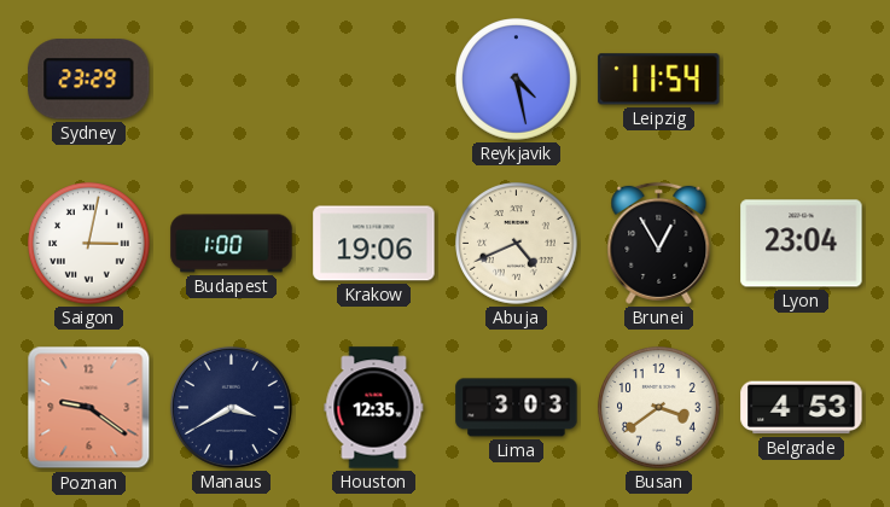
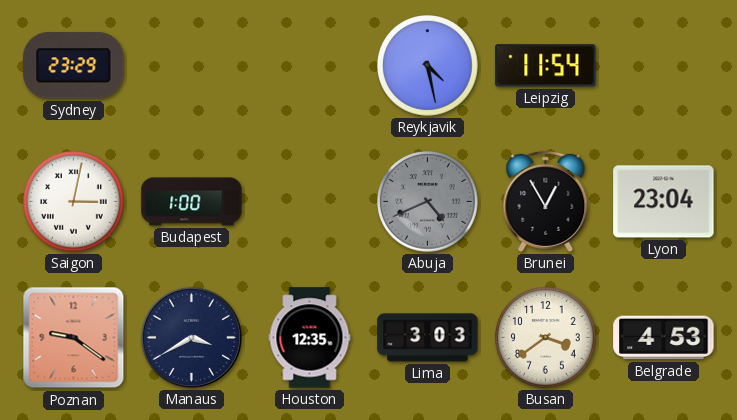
Krakow: 19:06 -> none
Abuja dial: cream -> grey
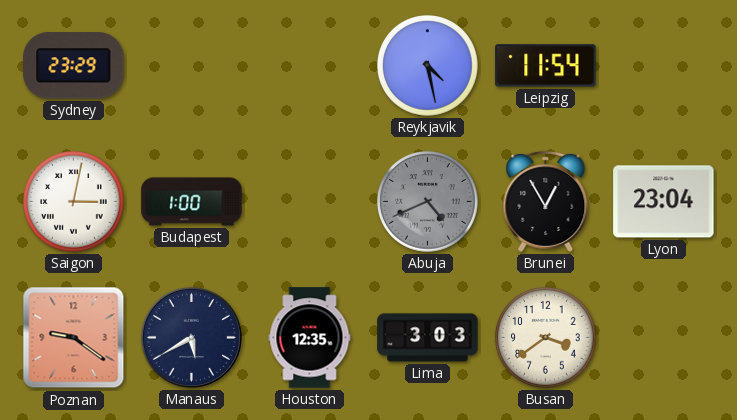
Manaus: 3:40 -> 5:40
Belgrade: 4:53 -> none
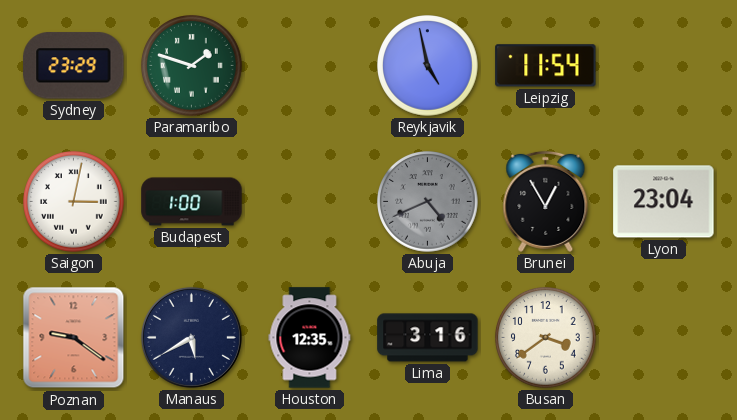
Paramaribo: none -> 1:48
Reykjavik: 4:28 -> 4:58
Lima: 3:03 -> 3:16
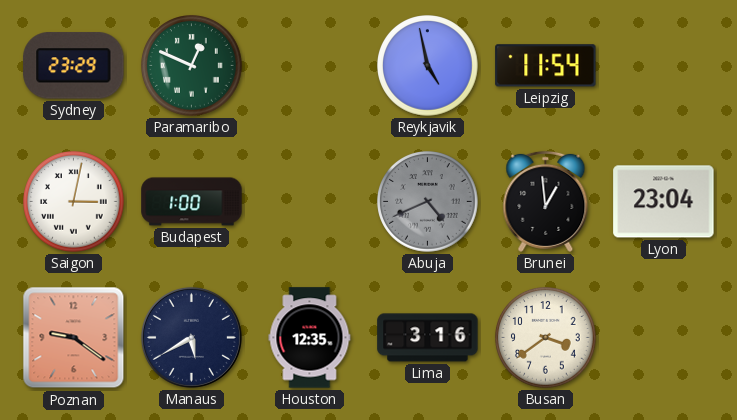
Paramaribo: 1:48 -> 12:49
Brunei: 12:55 -> 12:59
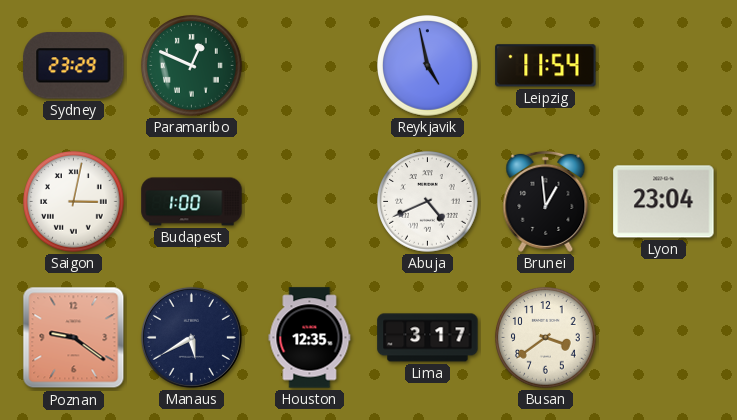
Abuja dial: grey -> white
Lima: 3:16 -> 3:17
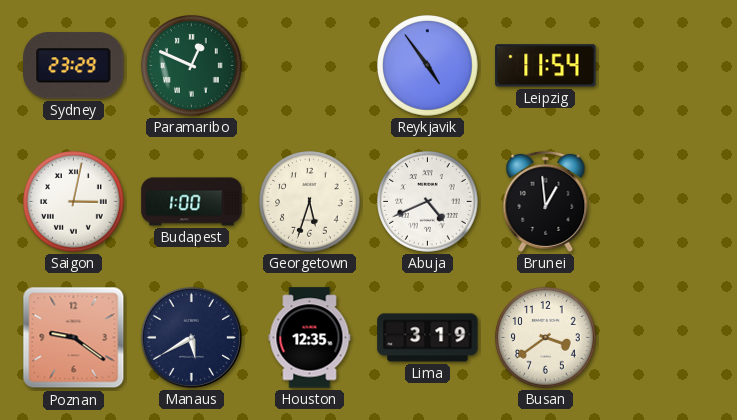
Reykjavik: 4:58 -> 4:54
Georgetown: none -> 5:33
Lyon: 23:04 -> none
Lima: 3:17 -> 3:19
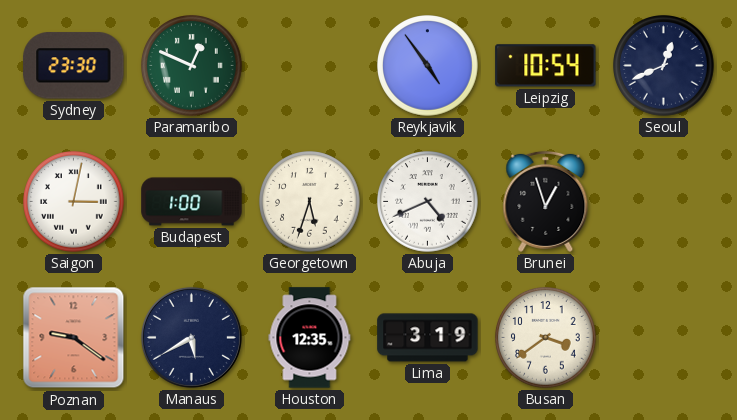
Sydney: 23:29 -> 23:30
Leipzig: 11:54 -> 10:54
Seoul: none -> 12:41
Brunei: 12:59 -> 12:57
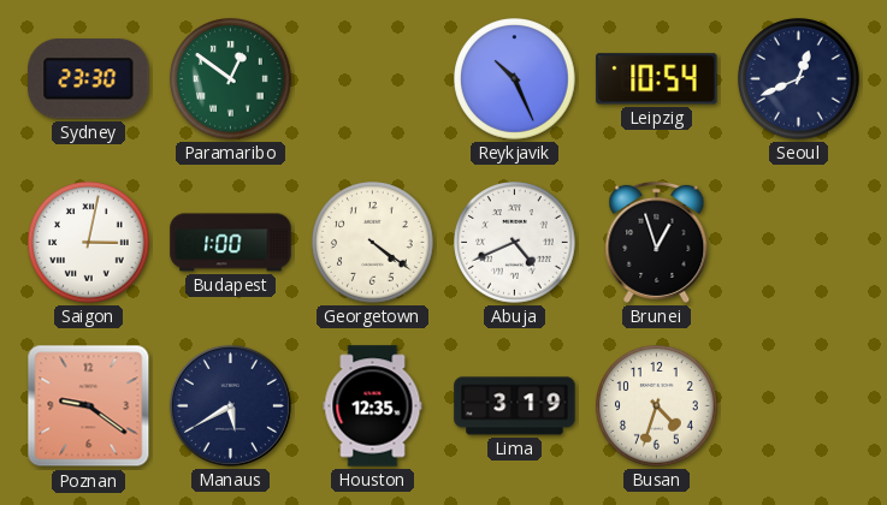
Paramaribo: 12:49 -> 12:51
Reykjavik: 4:54 -> 10:26
Georgetown: 5:33 -> 4:21
Busan: 3:39 -> 4:33
